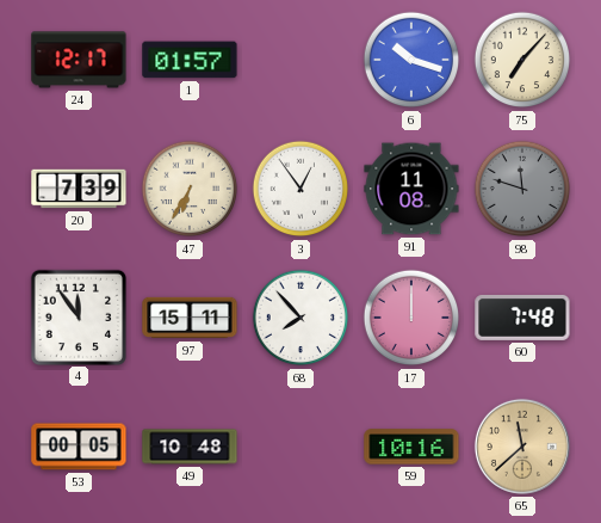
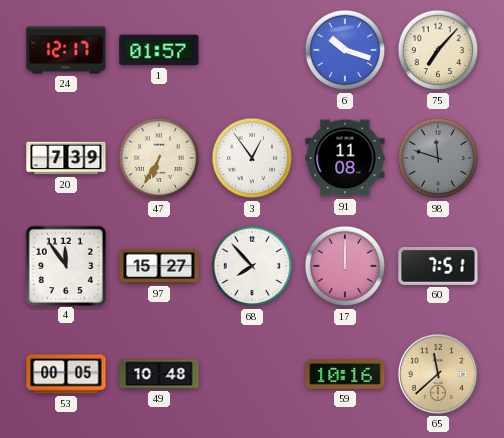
97: 15:11 -> 15:27
60: 7:48 -> 7:51
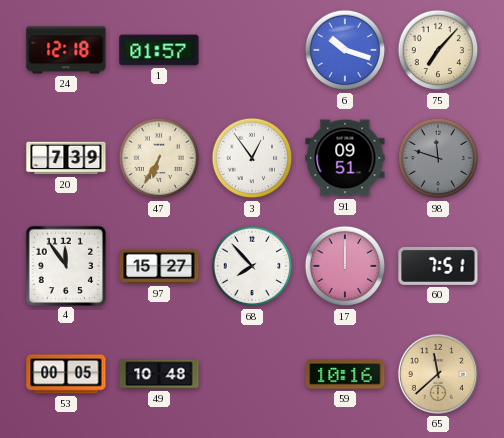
24: 12:17 -> 12:18
91: 11:08 -> 09:51
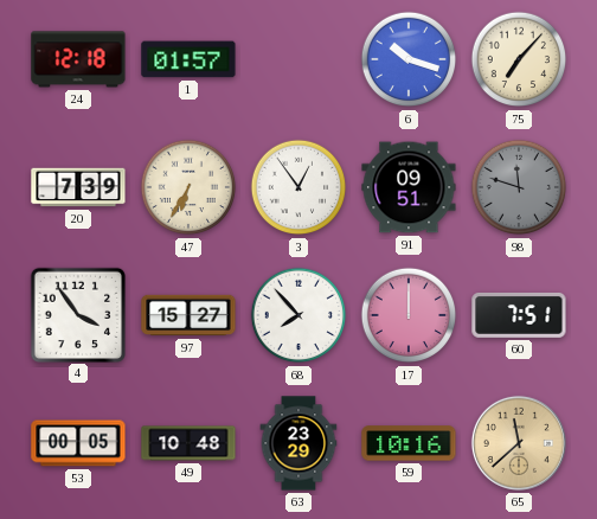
4: 11:54 -> 3:54
63: none -> 23:29
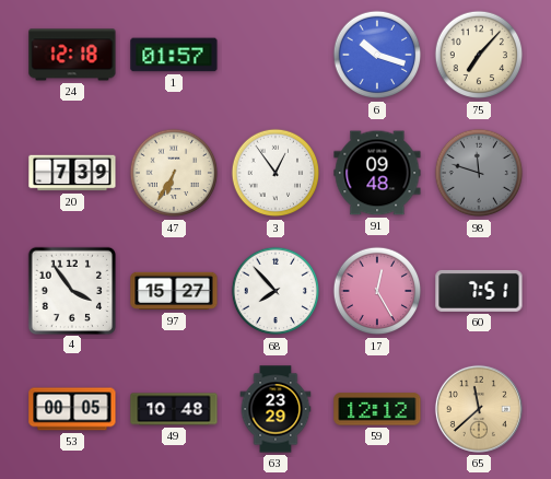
91: 09:51 -> 09:48
17: 12:00 -> 12:25
59: 10:16 -> 12:12
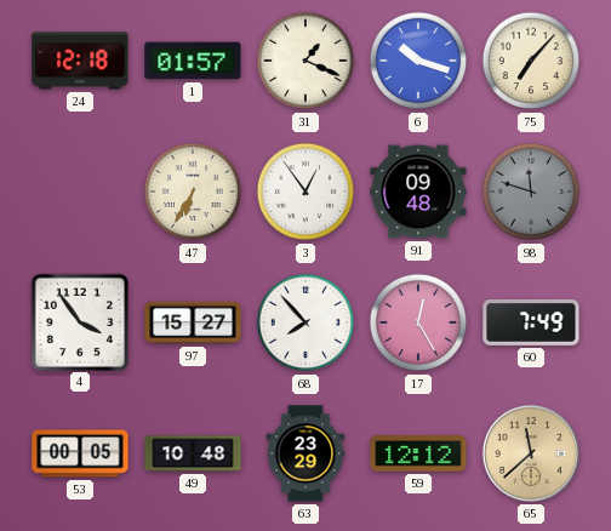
31: none -> 1:19
20: 7:39 -> none
60: 7:51 -> 7:49
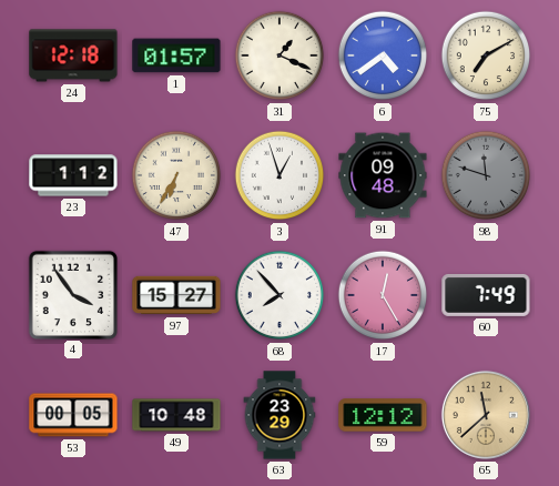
6: 10:18 -> 4:39
75: 7:07 -> 7:10
23: none -> 1:12
3: 12:54 -> 12:57
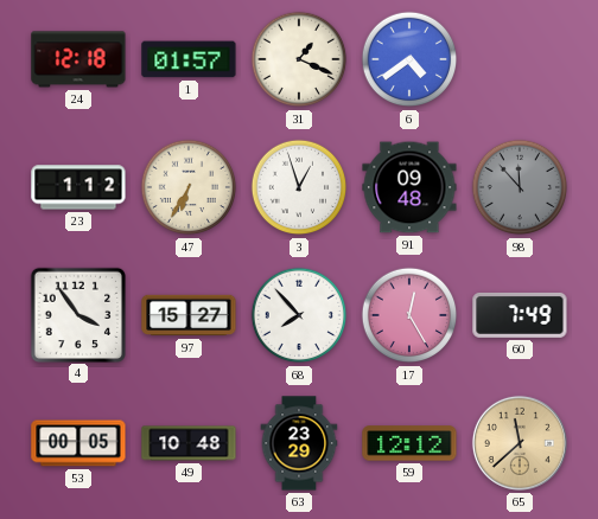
75: 7:10 -> none
98: 11:48 -> 11:53
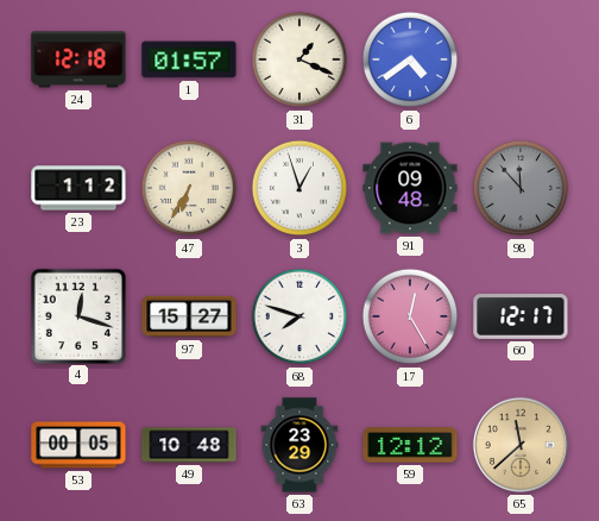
4: 3:54 -> 12:18
68: 7:53 -> 7:48
60: 7:49 -> 12:17
